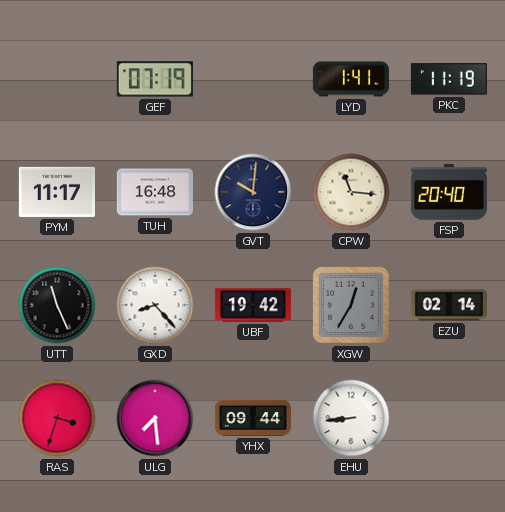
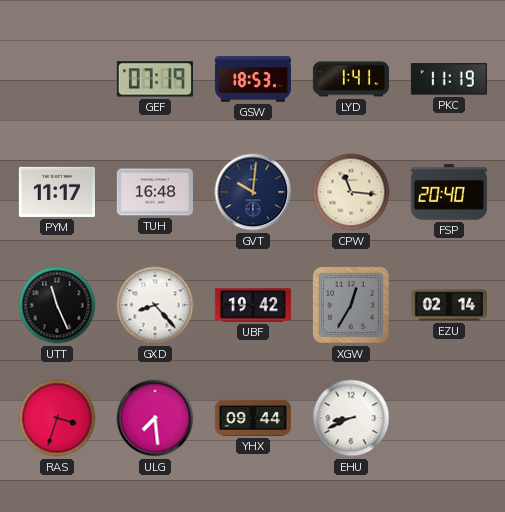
GSW: none -> 18:53
EHU: 8:44 -> 8:41
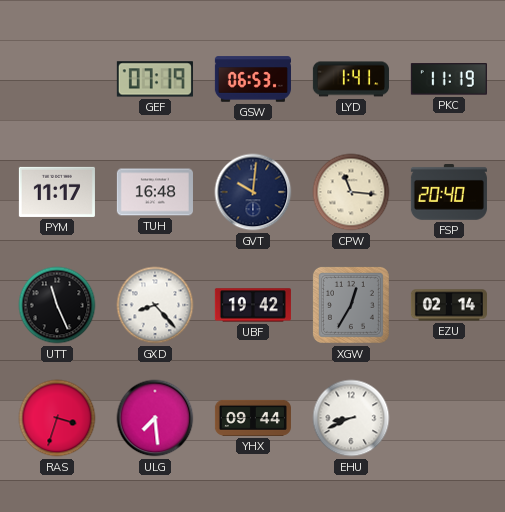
GSW: 18:53 -> 06:53
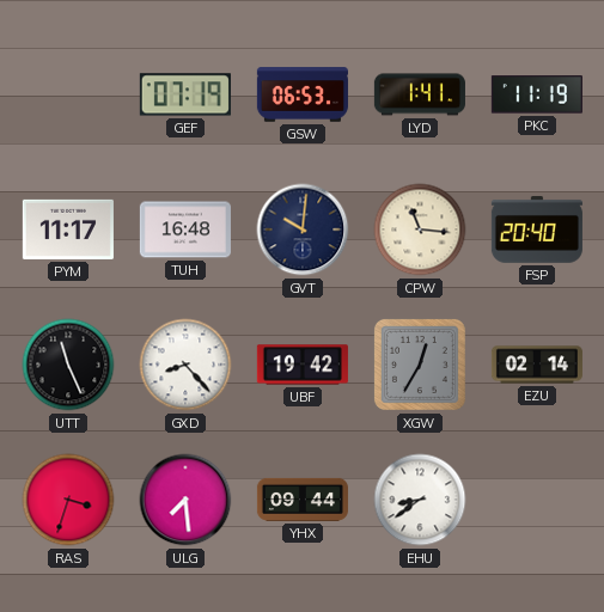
EHU: 8:41 -> 8:39
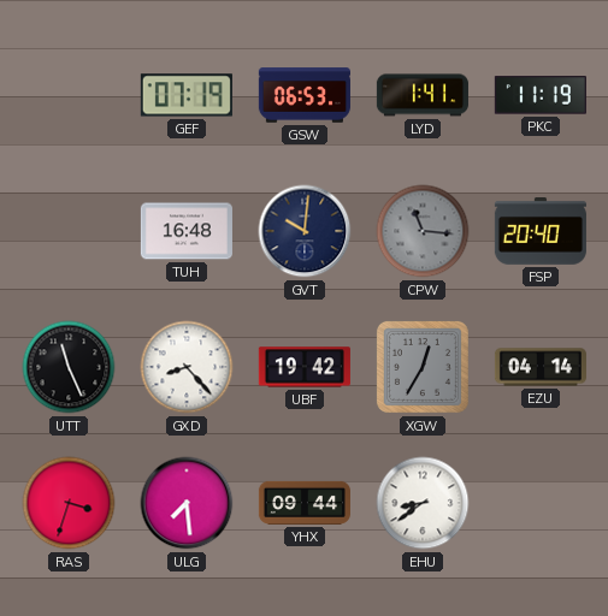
PYM: 11:17 -> none
CPW dial: cream -> grey
EZU: 02:14 -> 04:14
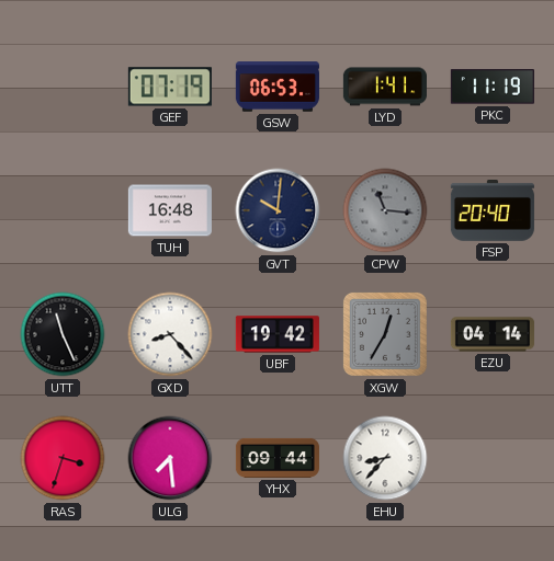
EHU: 8:39 -> 8:37
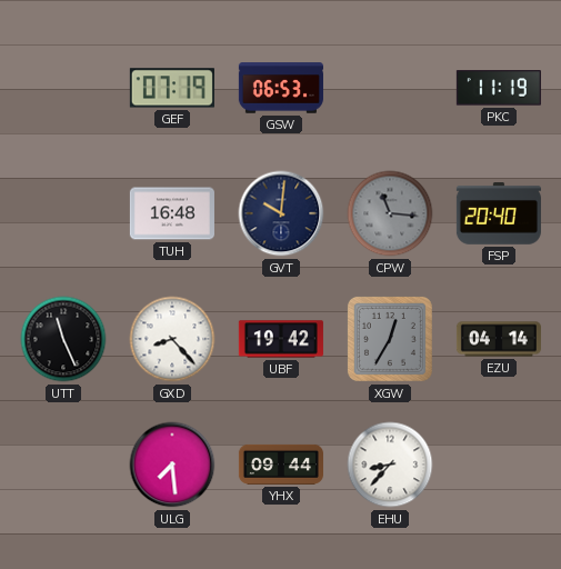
LYD: 1:41 -> none
RAS: 3:33 -> none
